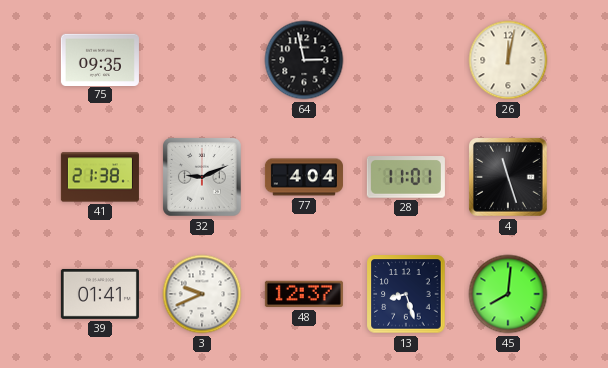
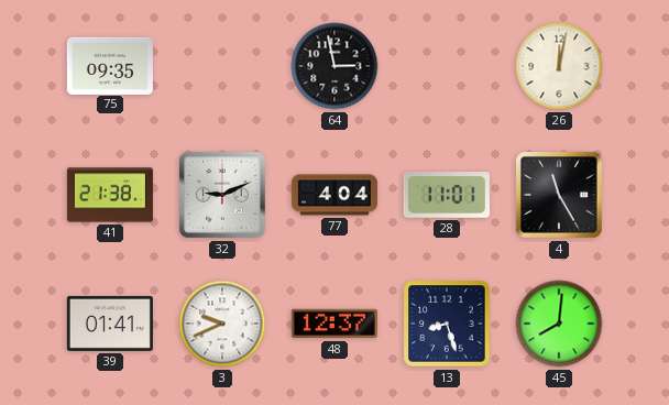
4: 11:27 -> 11:25
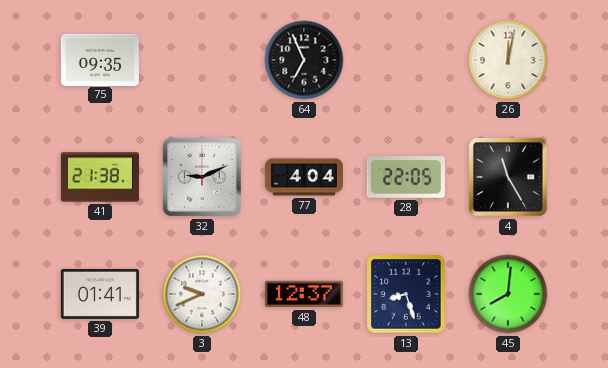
64: 2:58 -> 6:56
28: 11:01 -> 22:05
